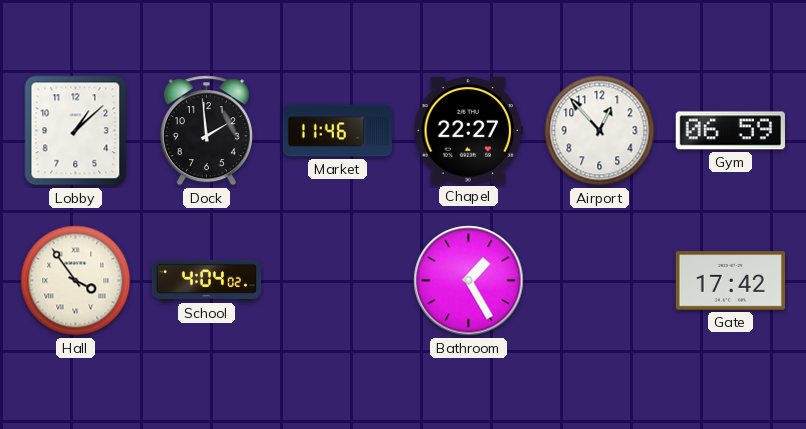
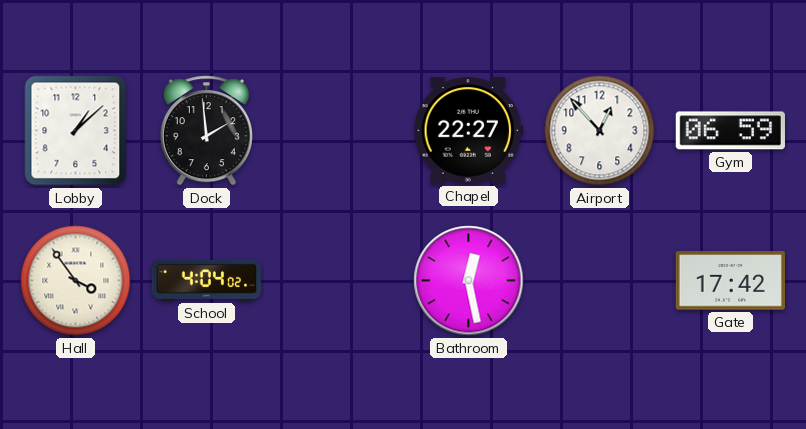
Market: 11:46 -> none
Bathroom: 1:25 -> 12:28
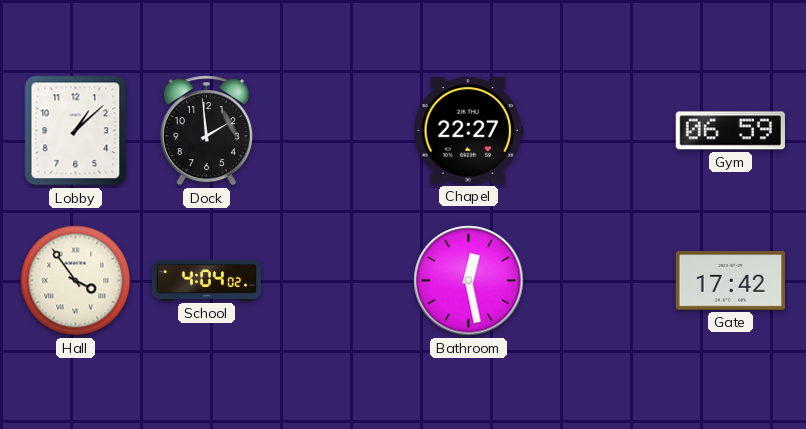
Airport: 12:53 -> none
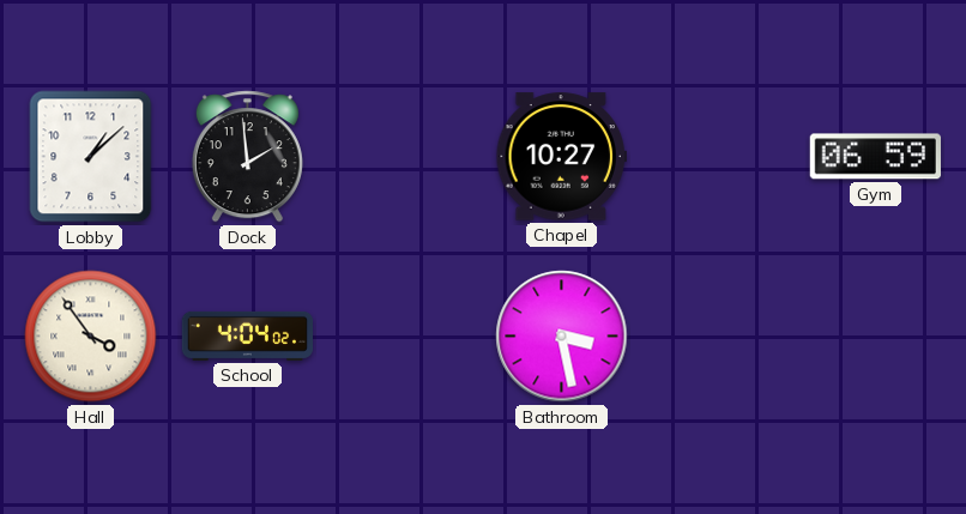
Chapel: 22:27 -> 10:27
Bathroom: 12:28 -> 3:28
Gate: 17:42 -> none
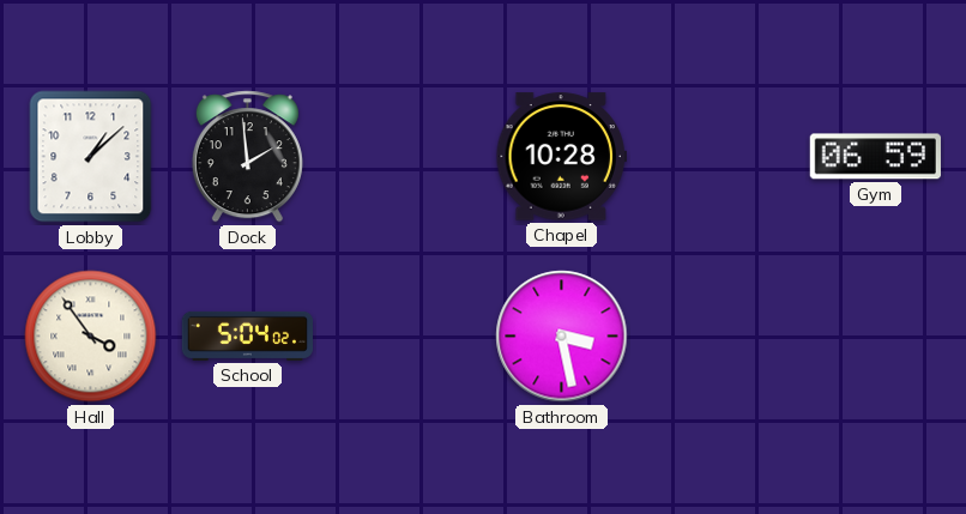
Chapel: 10:27 -> 10:28
School: 4:04 -> 5:04
